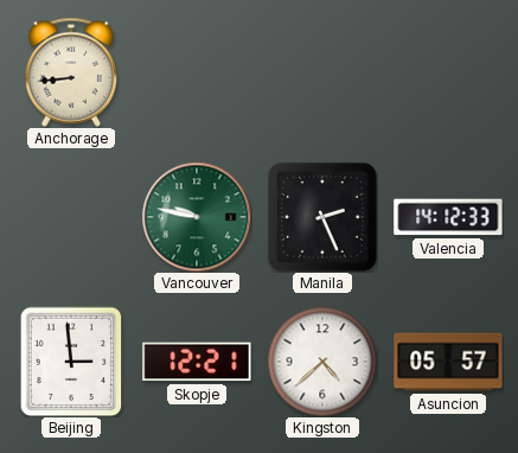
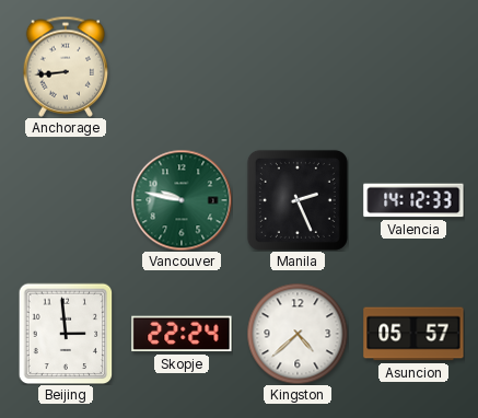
Skopje: 12:21 -> 22:24
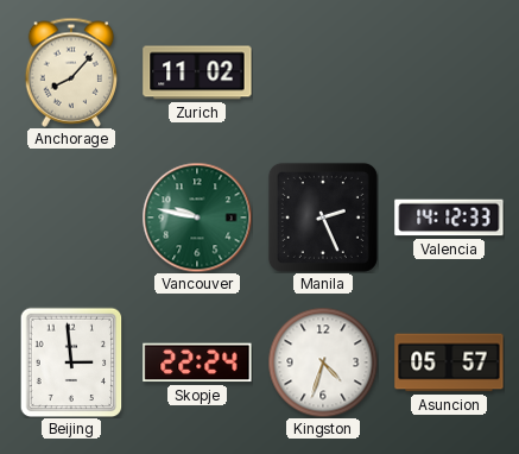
Anchorage: 8:44 -> 8:07
Zurich: none -> 11:02
Kingston: 4:38 -> 4:33
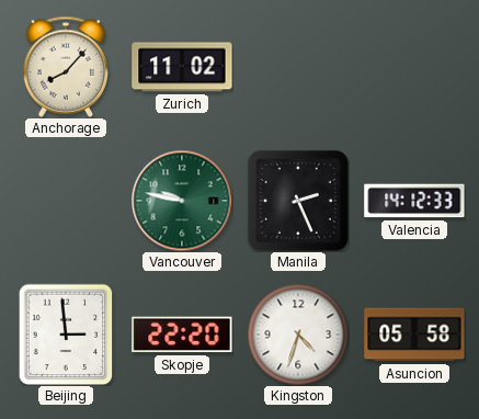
Skopje: 22:24 -> 22:20
Asuncion: 05:57 -> 05:58
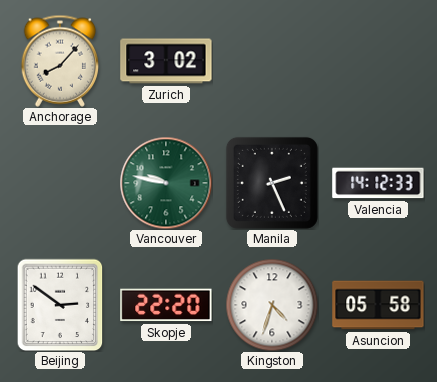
Zurich: 11:02 -> 3:02
Beijing: 2:59 -> 2:51
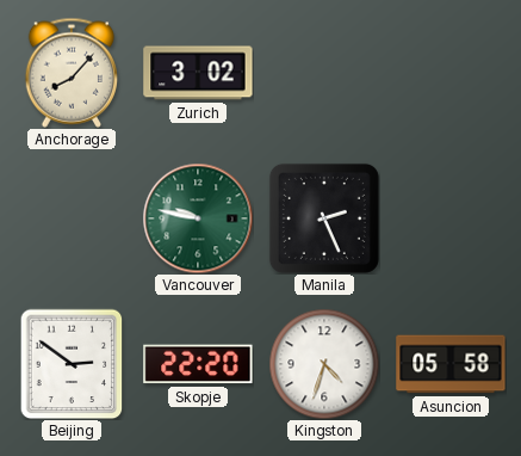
Valencia: 14:12 -> none
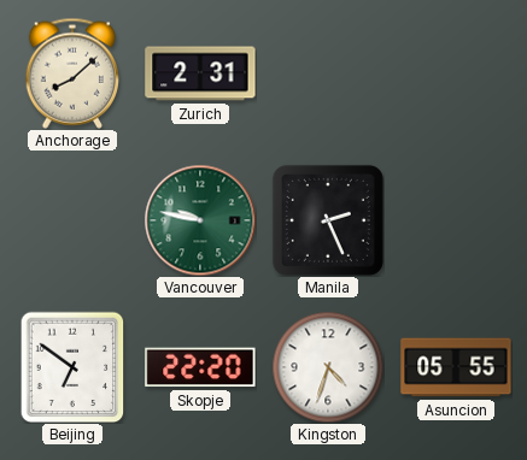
Anchorage: 8:07 -> 8:08
Zurich: 3:02 -> 2:31
Beijing: 2:51 -> 6:51
Asuncion: 05:58 -> 05:55
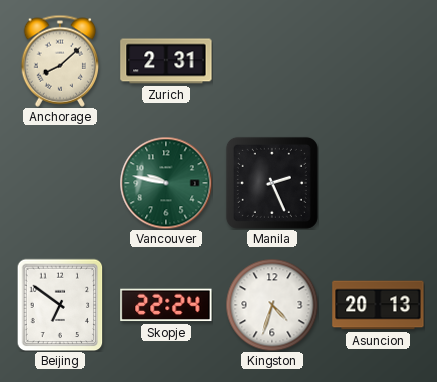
Skopje: 22:20 -> 22:24
Asuncion: 05:55 -> 20:13
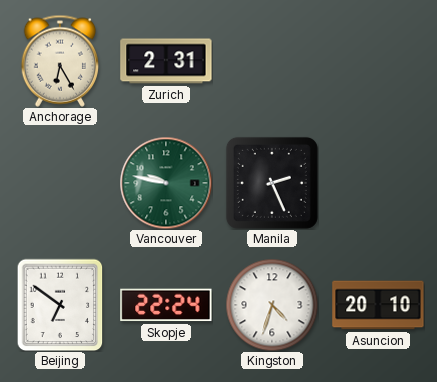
Anchorage: 8:08 -> 6:25
Asuncion: 20:13 -> 20:10
